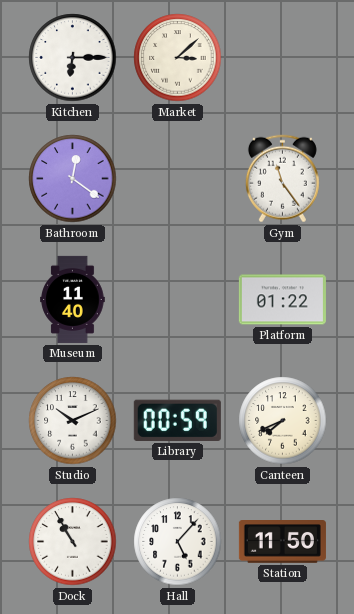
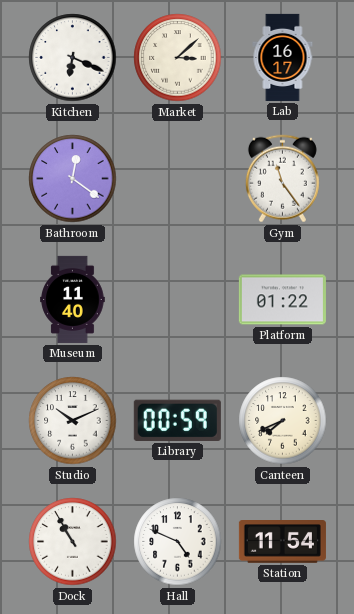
Kitchen: 6:15 -> 6:19
Lab: none -> 16:17
Hall: 5:07 -> 4:49
Station: 11:50 -> 11:54
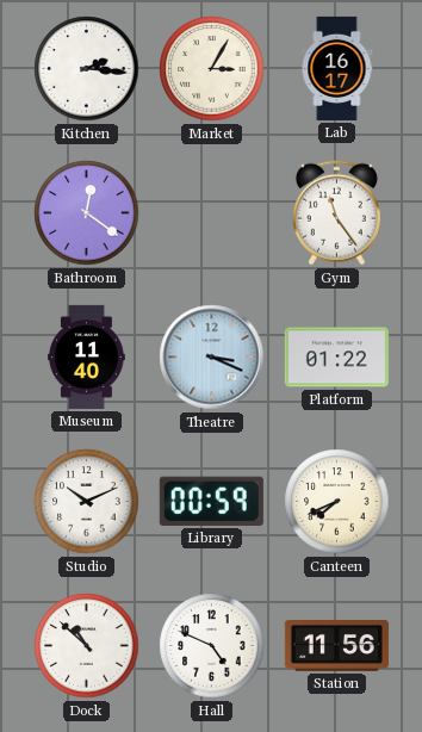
Kitchen: 6:19 -> 2:16
Market: 3:08 -> 3:05
Theatre: none -> 3:19
Dock: 10:55 -> 10:52
Station: 11:54 -> 11:56
